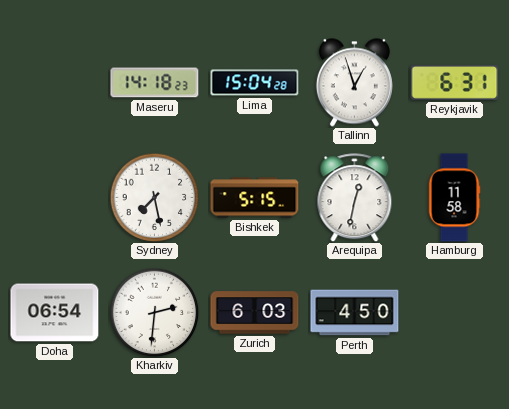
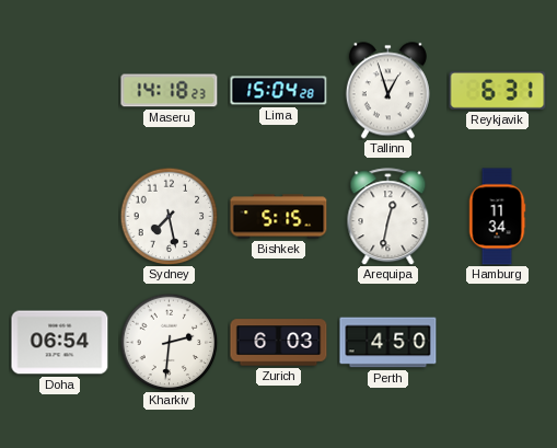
Hamburg: 11:58 -> 11:34
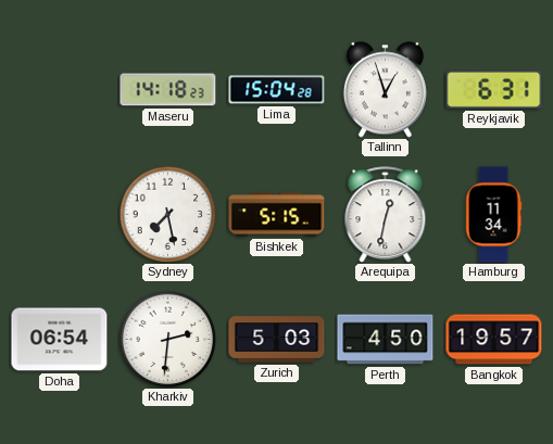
Zurich: 6:03 -> 5:03
Bangkok: none -> 19:57
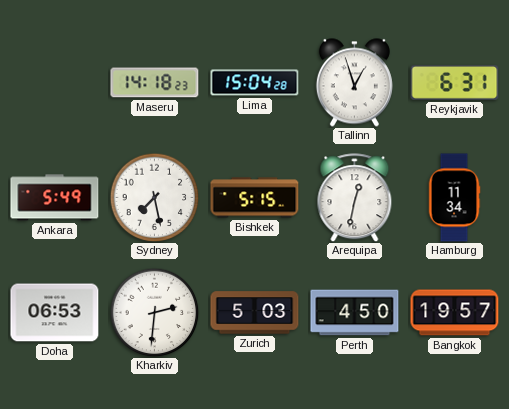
Ankara: none -> 5:49
Doha: 06:54 -> 06:53
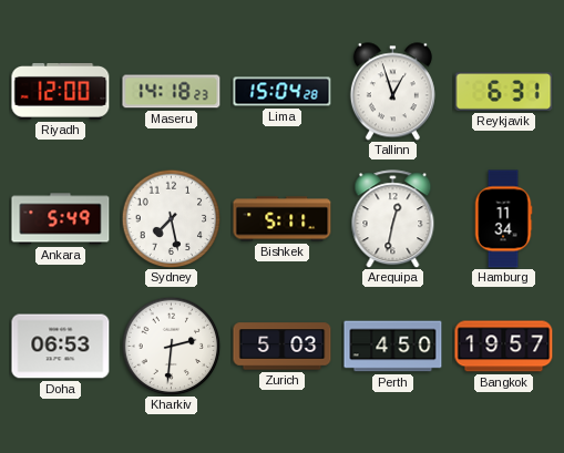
Riyadh: none -> 12:00
Bishkek: 5:15 -> 5:11
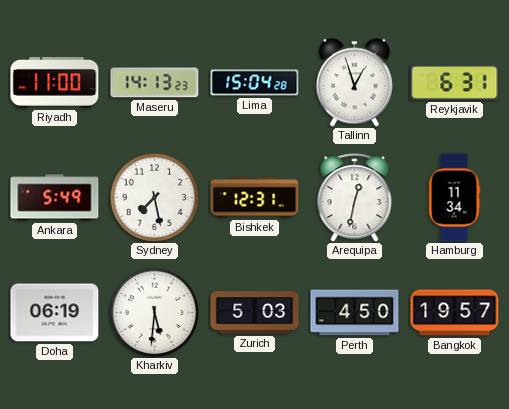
Riyadh: 12:00 -> 11:00
Maseru: 14:18 -> 14:13
Bishkek: 5:11 -> 12:31
Doha: 06:53 -> 06:19
Kharkiv: 2:31 -> 5:31
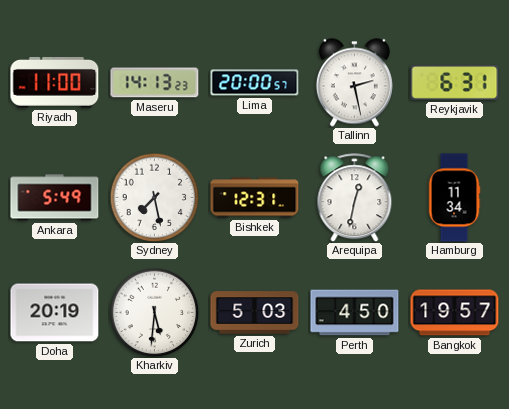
Lima: 15:04 -> 20:00
Tallinn: 12:57 -> 2:28
Doha: 06:19 -> 20:19
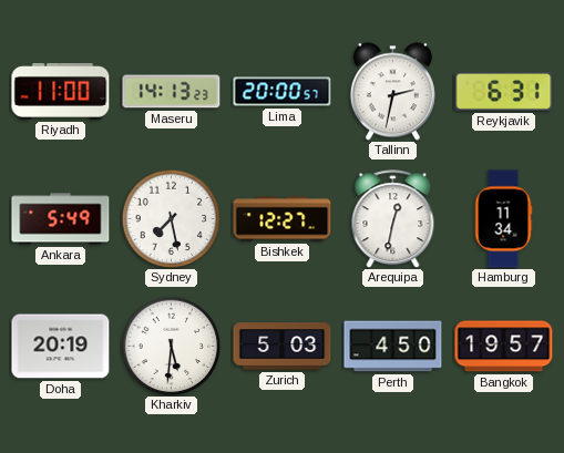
Tallinn: 2:28 -> 2:32
Bishkek: 12:31 -> 12:27
